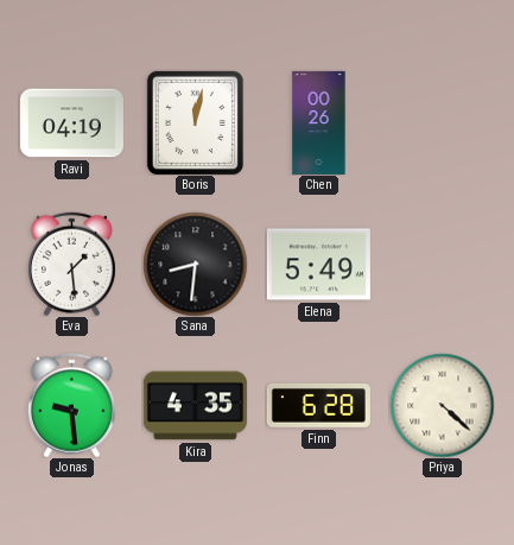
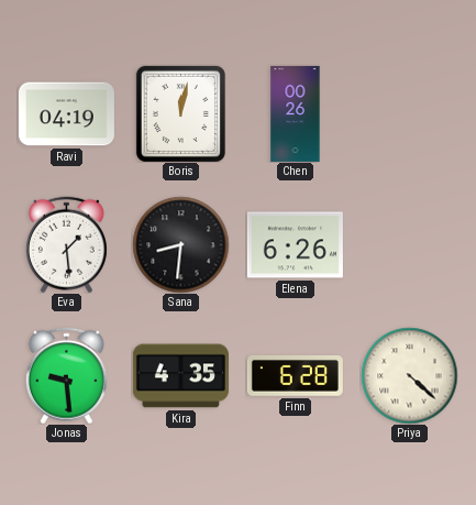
Elena: 5:49 -> 6:26
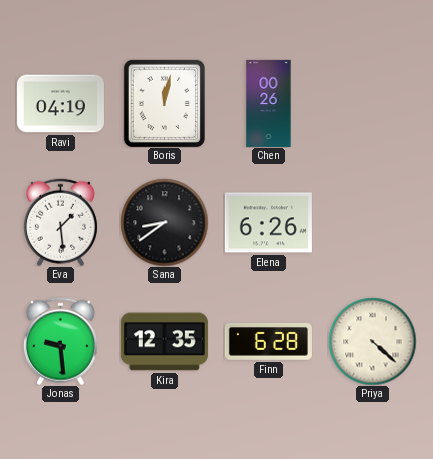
Sana: 8:31 -> 8:39
Kira: 4:35 -> 12:35
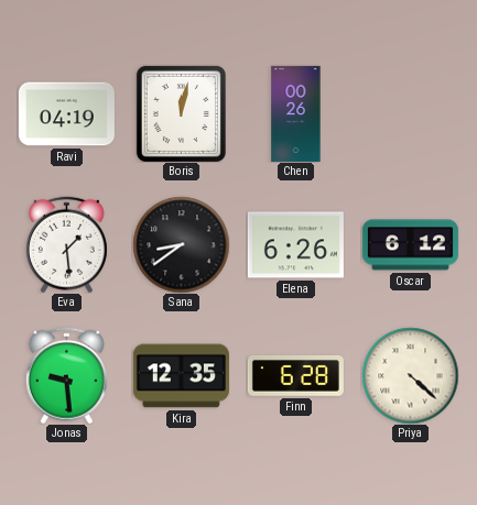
Oscar: none -> 6:12
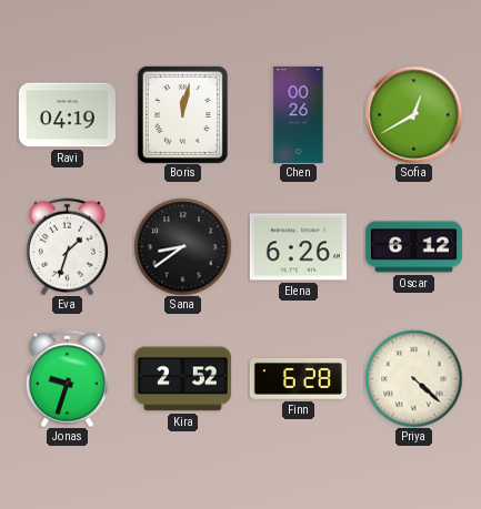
Sofia: none -> 12:40
Eva: 1:29 -> 1:33
Jonas: 9:29 -> 9:33
Kira: 12:35 -> 2:52
